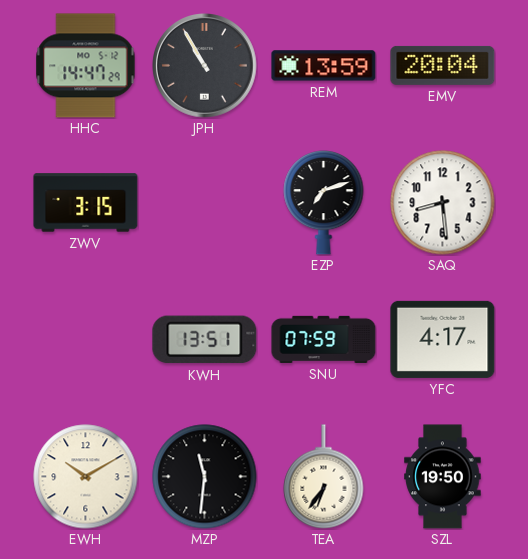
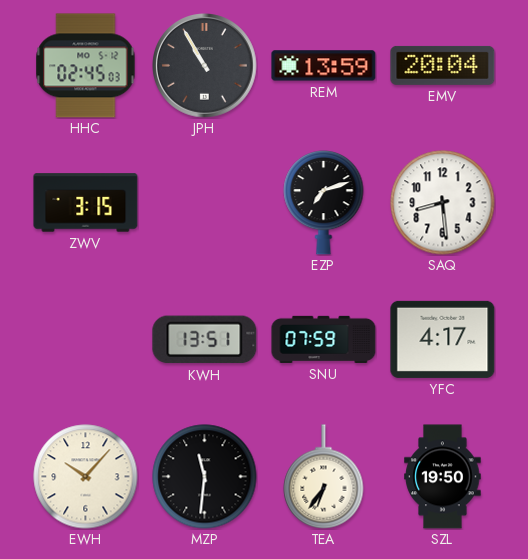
HHC: 14:47 -> 02:45
EWH: 10:10 -> 10:07
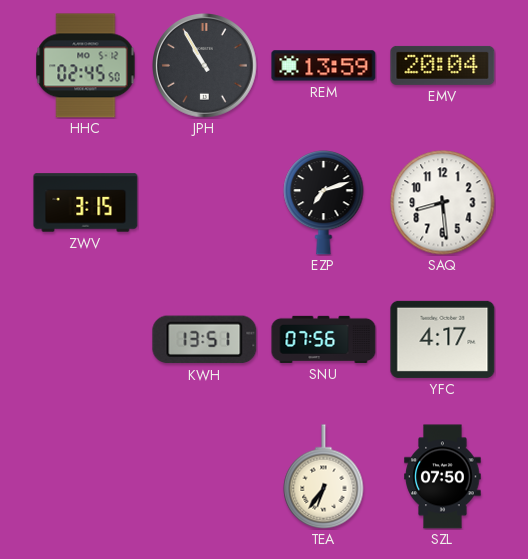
HHC: 02:45:03 -> 02:45:50
SNU: 07:59 -> 07:56
EWH: 10:07 -> none
MZP: 11:31 -> none
SZL: 19:50 -> 07:50
